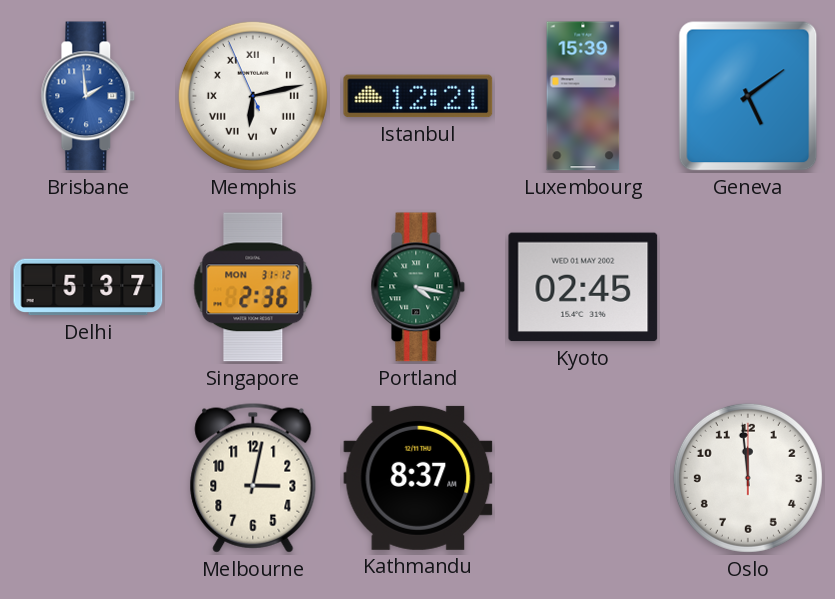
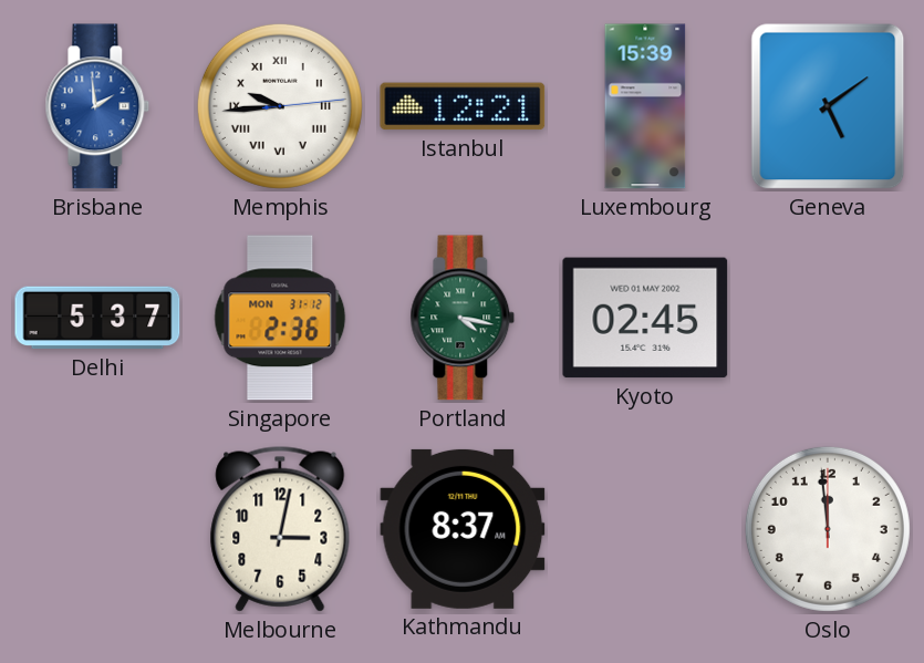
Memphis: 6:12 -> 9:44
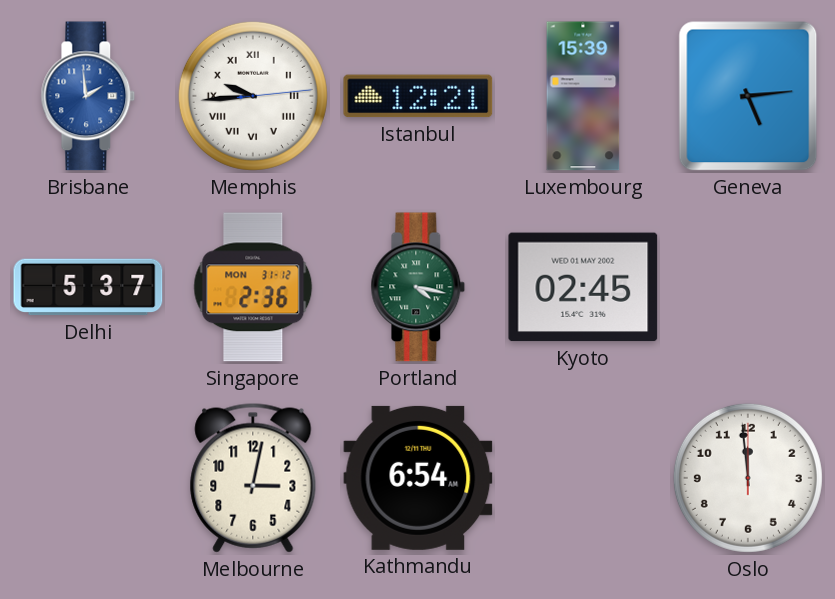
Geneva: 5:09 -> 5:14
Kathmandu: 8:37 -> 6:54
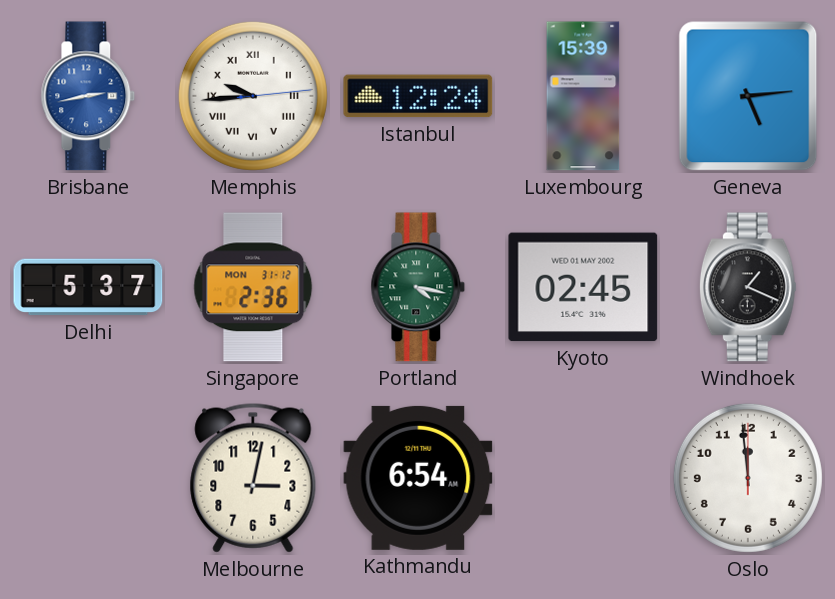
Brisbane: 1:59 -> 2:43
Istanbul: 12:21 -> 12:24
Windhoek: none -> 1:19
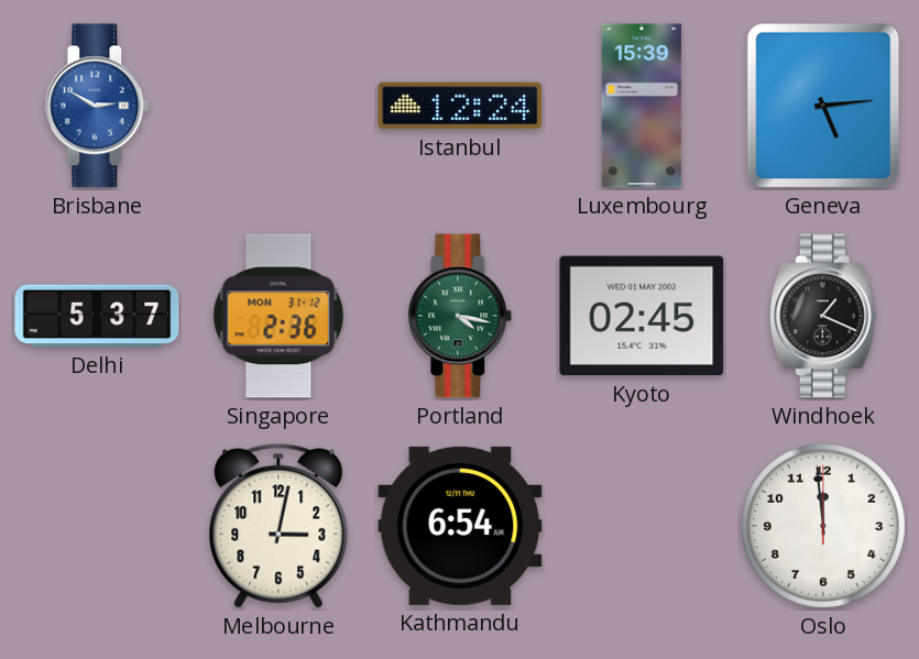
Brisbane: 2:43 -> 2:50
Memphis: 9:44 -> none
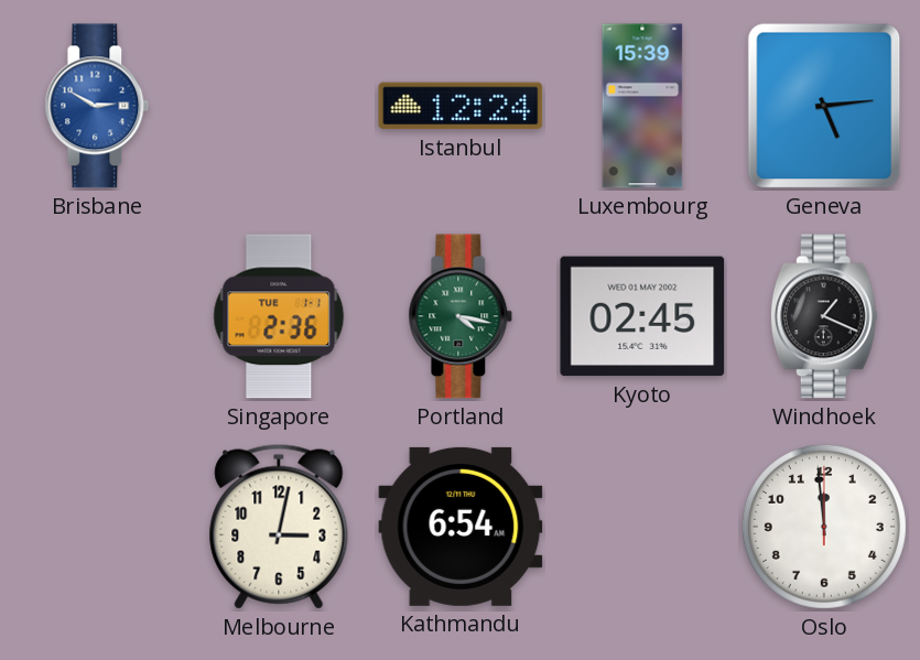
Delhi: 5:37 -> none
Singapore date: MON 31-12 -> TUE 1-1
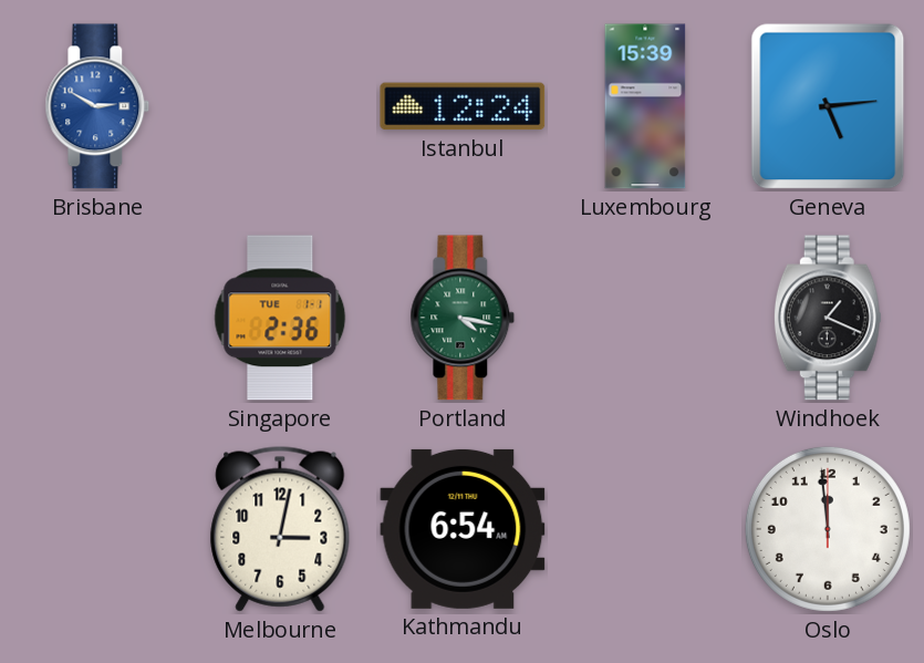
Kyoto: 02:45 -> none
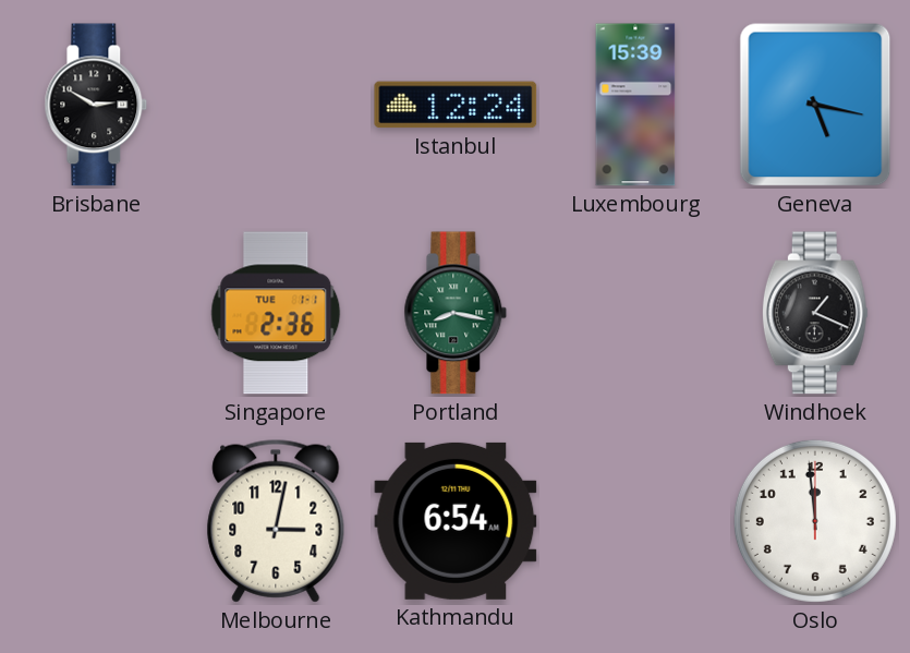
Brisbane dial: blue -> black
Geneva: 5:14 -> 5:17
Portland: 4:17 -> 8:17
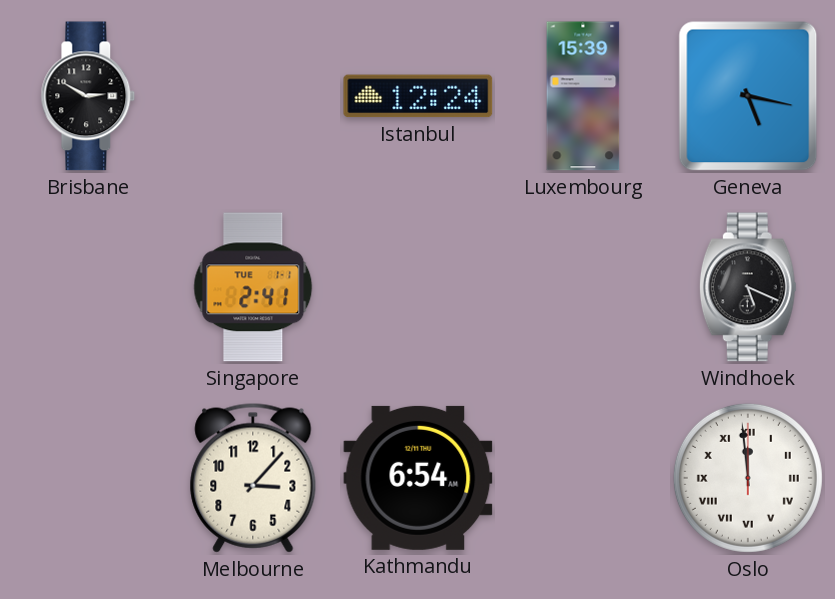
Singapore: 2:36 -> 2:41
Portland: 8:17 -> none
Windhoek: 1:19 -> 5:19
Melbourne: 3:02 -> 3:07
Oslo numerals: Arabic -> Roman
